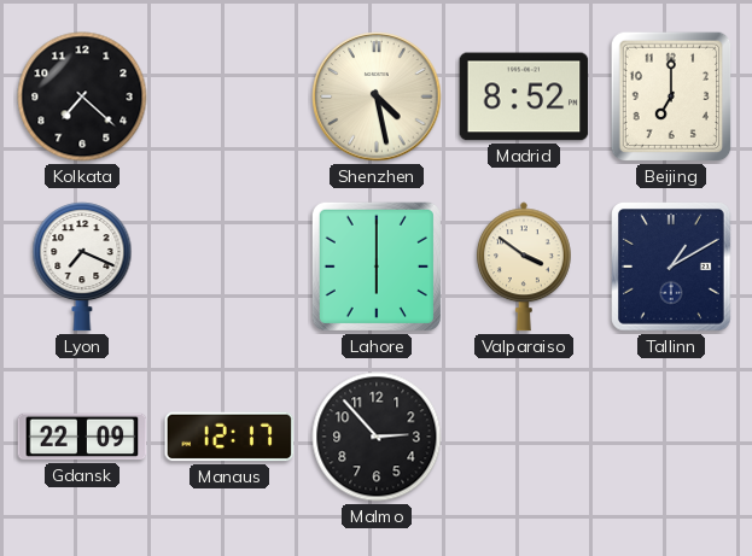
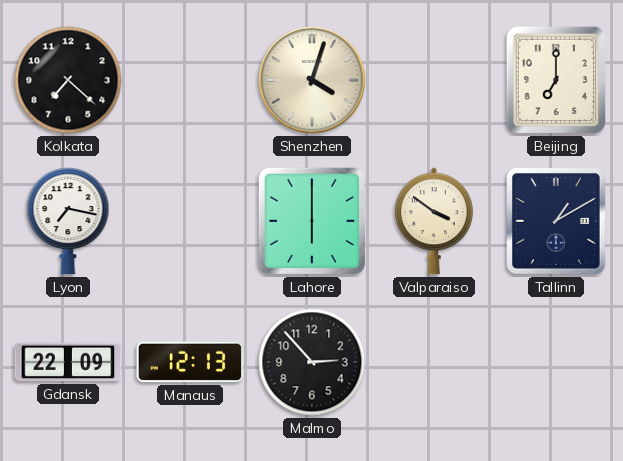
Shenzhen: 4:28 -> 4:03
Madrid: 8:52 -> none
Lyon: 7:19 -> 7:17
Manaus: 12:17 -> 12:13
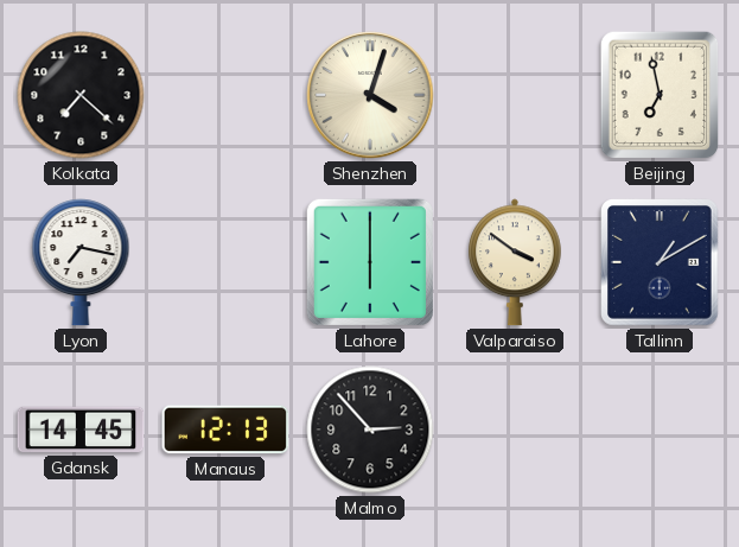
Beijing: 7:00 -> 6:58
Gdansk: 22:09 -> 14:45
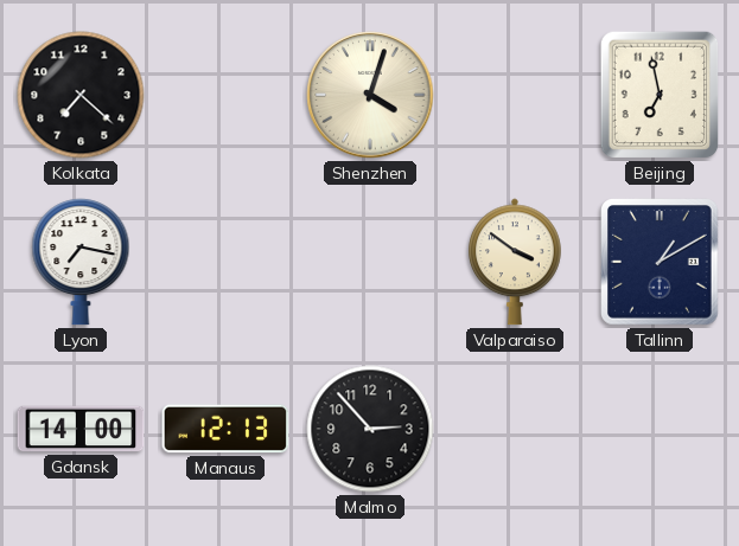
Lahore: 6:00 -> none
Gdansk: 14:45 -> 14:00
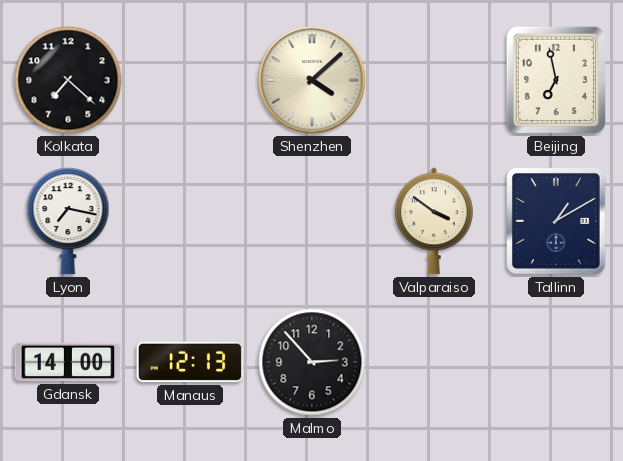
Shenzhen: 4:03 -> 4:08
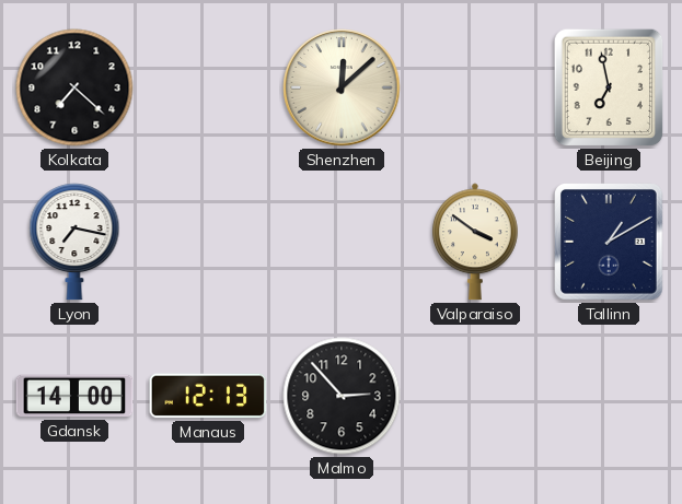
Shenzhen: 4:08 -> 12:08
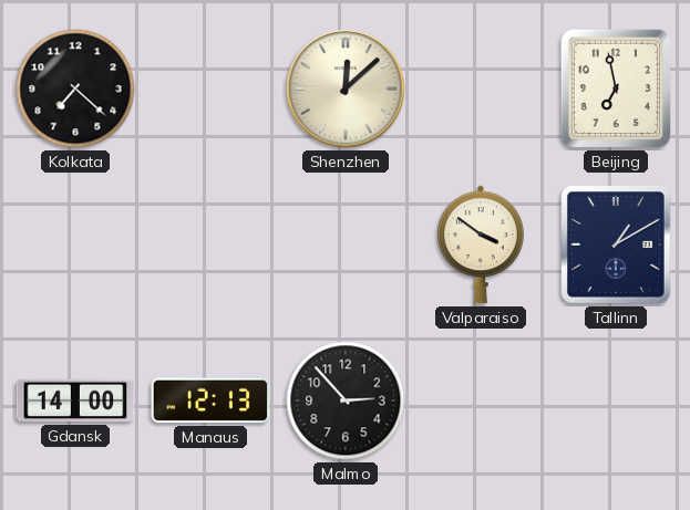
Lyon: 7:17 -> none
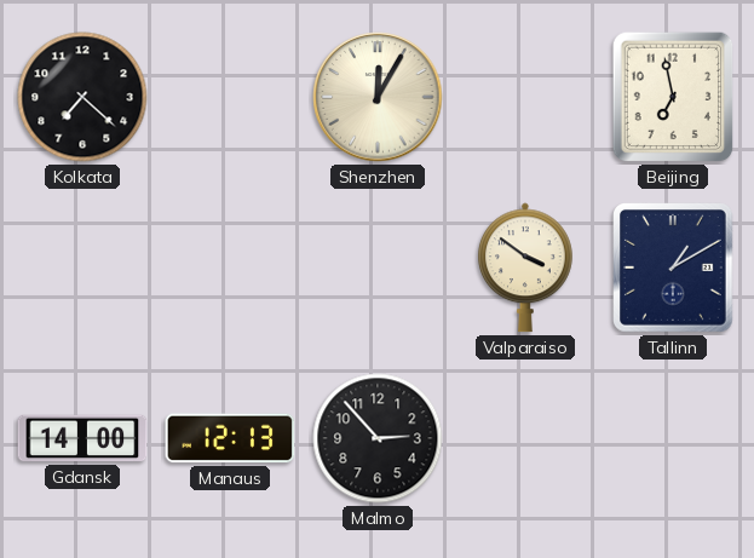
Shenzhen: 12:08 -> 12:05
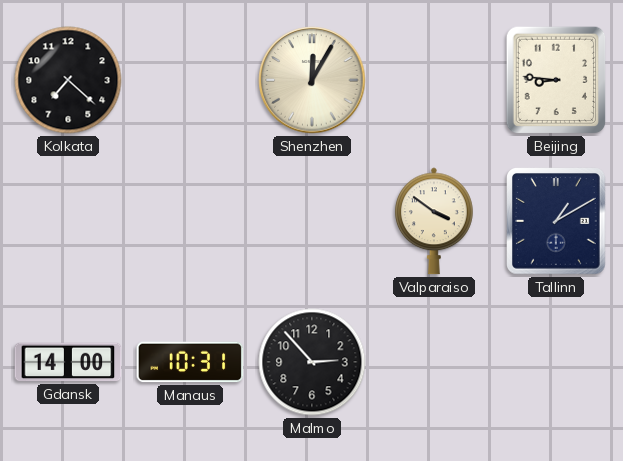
Beijing: 6:58 -> 8:46
Manaus: 12:13 -> 10:31
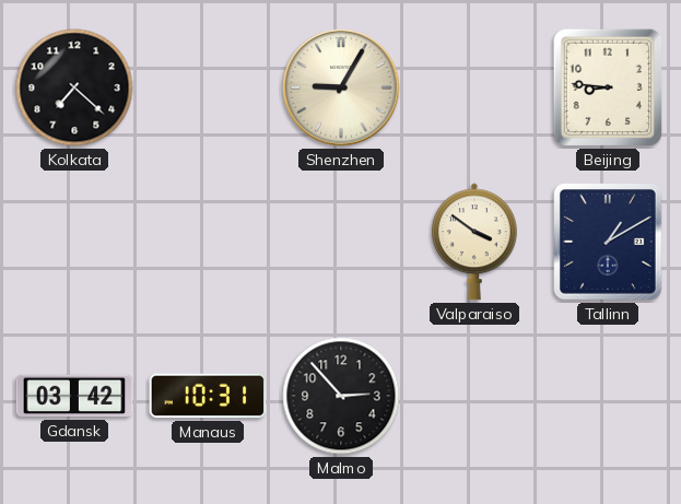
Shenzhen: 12:05 -> 9:05
Gdansk: 14:00 -> 03:42
